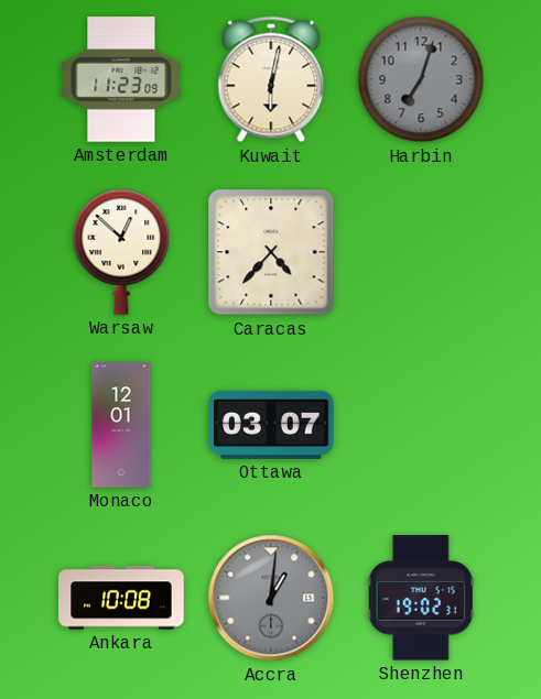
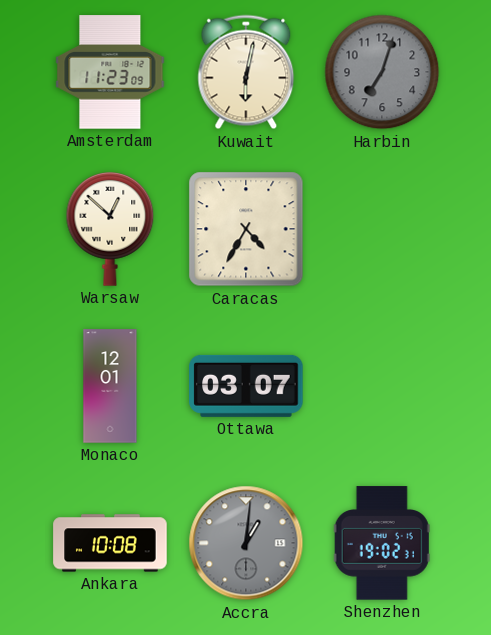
Caracas: 4:37 -> 4:35
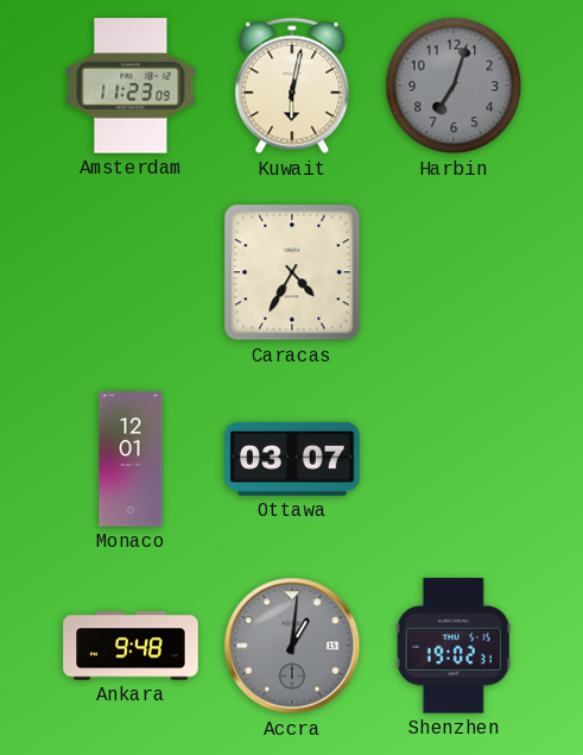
Warsaw: 12:52 -> none
Ankara: 10:08 -> 9:48
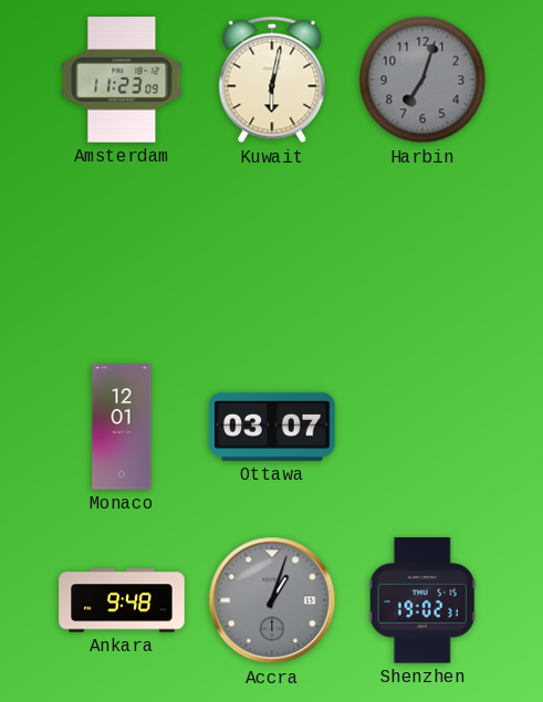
Caracas: 4:35 -> none
Accra: 1:01 -> 1:03
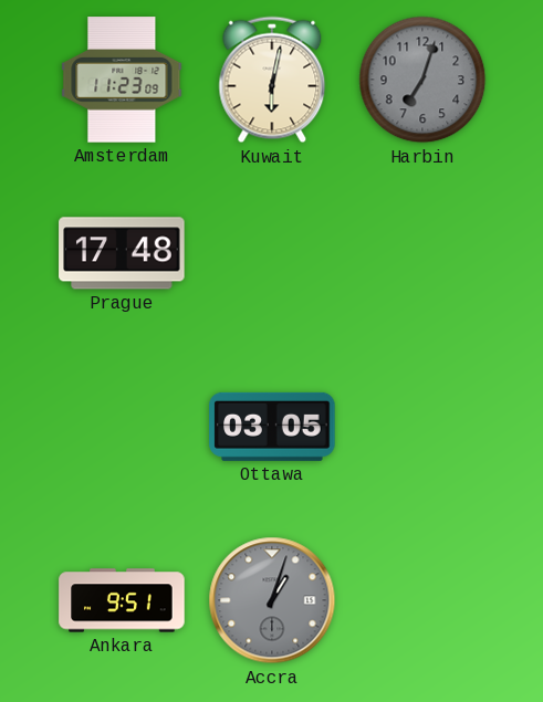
Prague: none -> 17:48
Monaco: 12:01 -> none
Ottawa: 03:07 -> 03:05
Ankara: 9:48 -> 9:51
Shenzhen: 19:02 -> none
